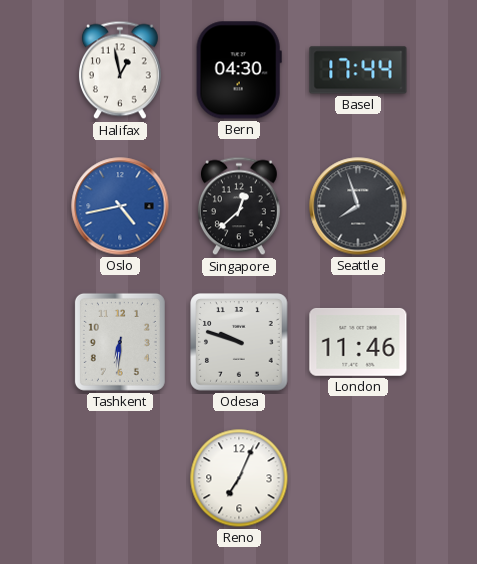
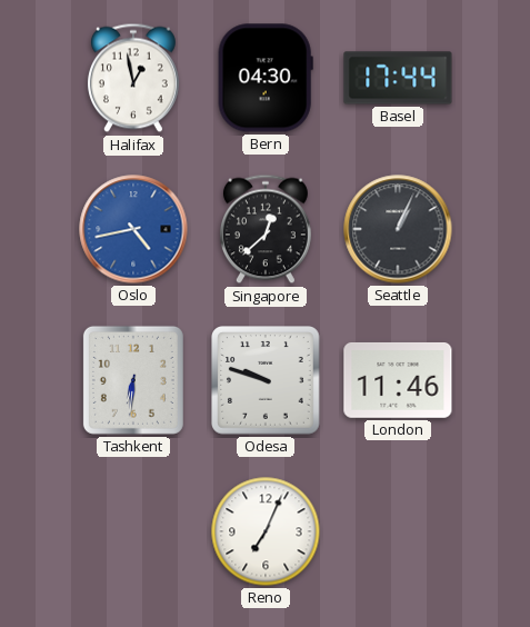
Seattle: 7:57 -> 1:04
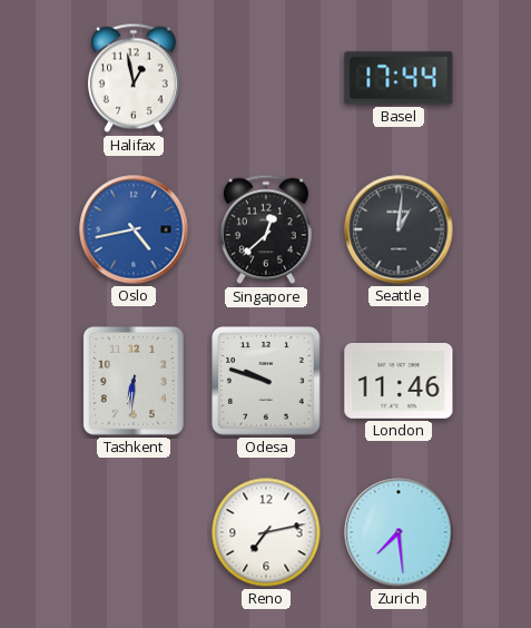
Bern: 04:30 -> none
Seattle: 1:04 -> 1:01
Reno: 7:04 -> 7:13
Zurich: none -> 7:29
